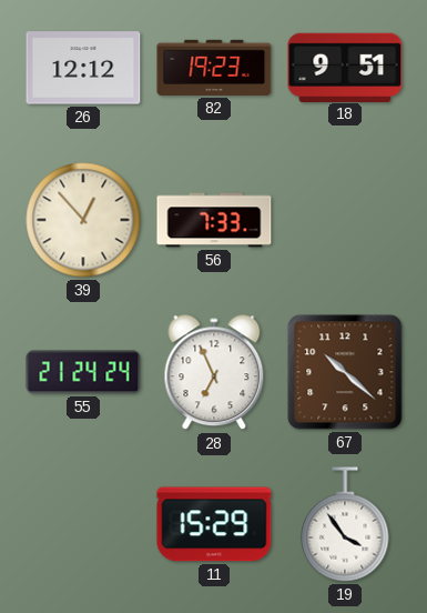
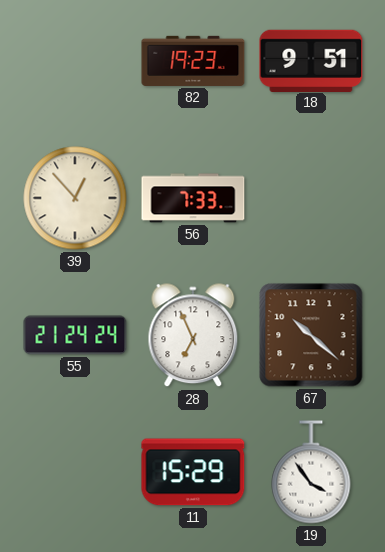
26: 12:12 -> none
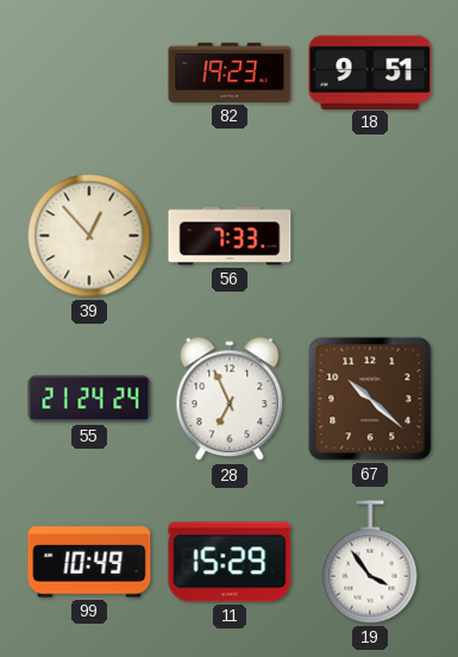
99: none -> 10:49
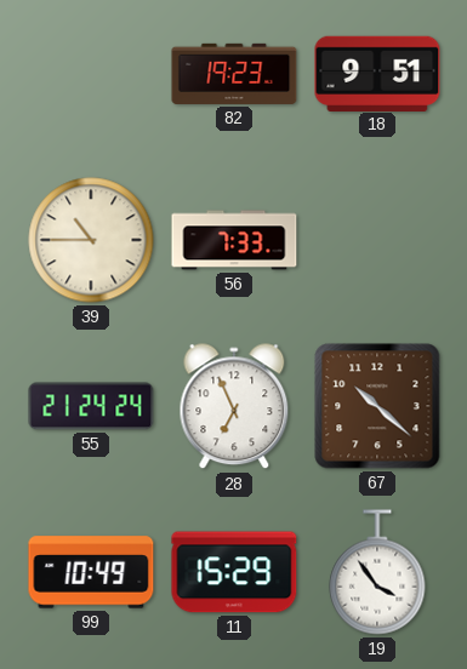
39: 12:53 -> 10:45
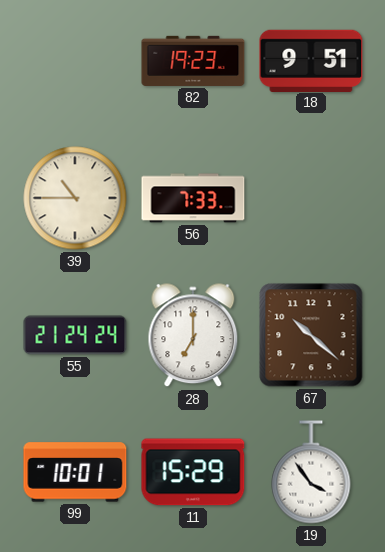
28: 6:56 -> 7:00
99: 10:49 -> 10:01
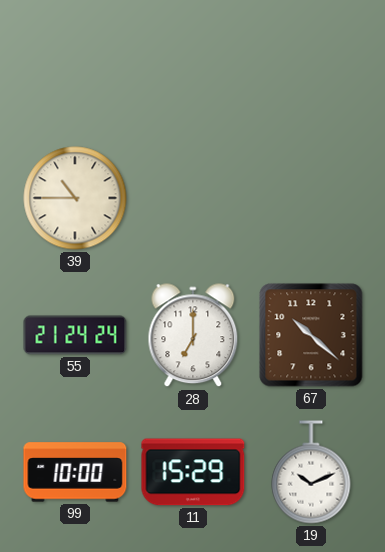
82: 19:23 -> none
18: 9:51 -> none
56: 7:33 -> none
99: 10:01 -> 10:00
19: 3:54 -> 10:11
